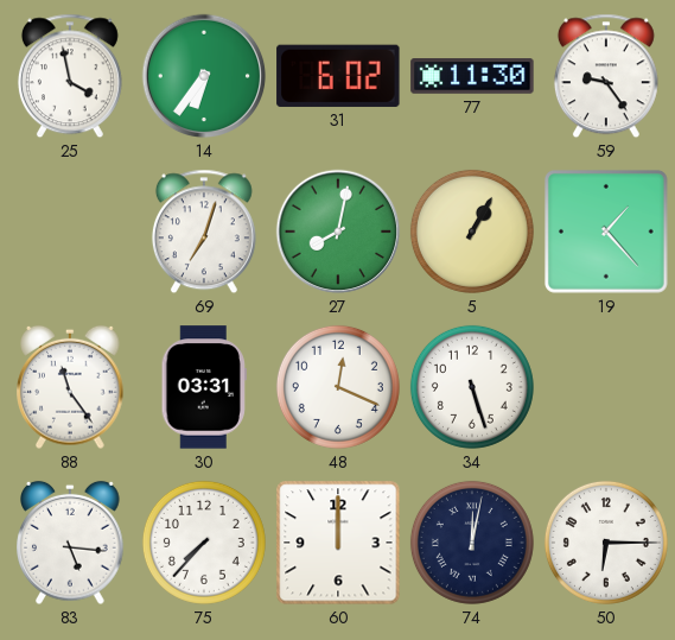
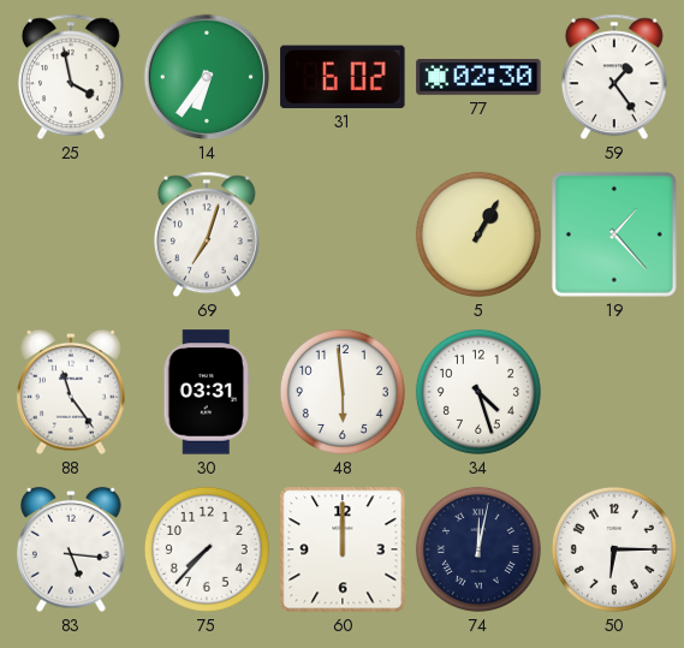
77: 11:30 -> 02:30
59: 9:24 -> 1:24
27: 8:02 -> none
48: 12:19 -> 5:59
34: 5:27 -> 4:27
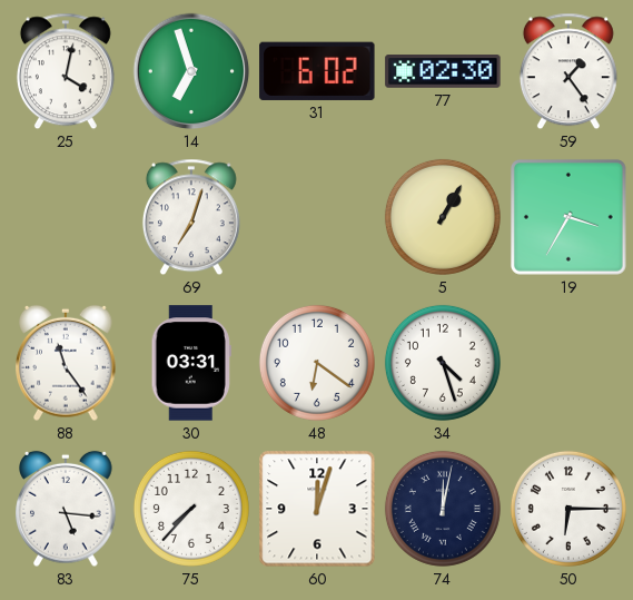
25: 3:58 -> 4:02
14: 6:36 -> 6:57
19: 1:23 -> 3:35
48: 5:59 -> 6:21
60: 12:00 -> 12:03
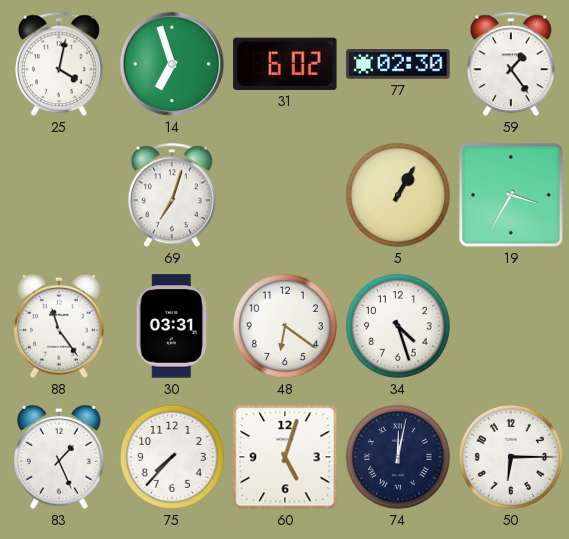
83: 5:16 -> 1:26
60: 12:03 -> 5:03
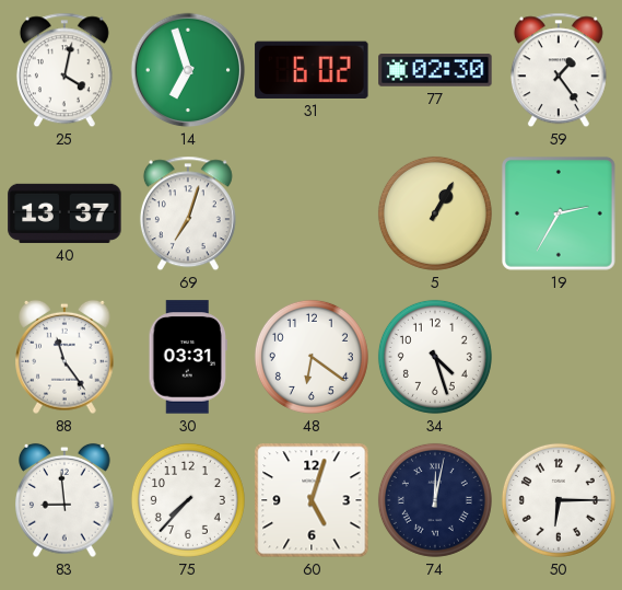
40: none -> 13:37
19: 3:35 -> 2:35
83: 1:26 -> 8:59
